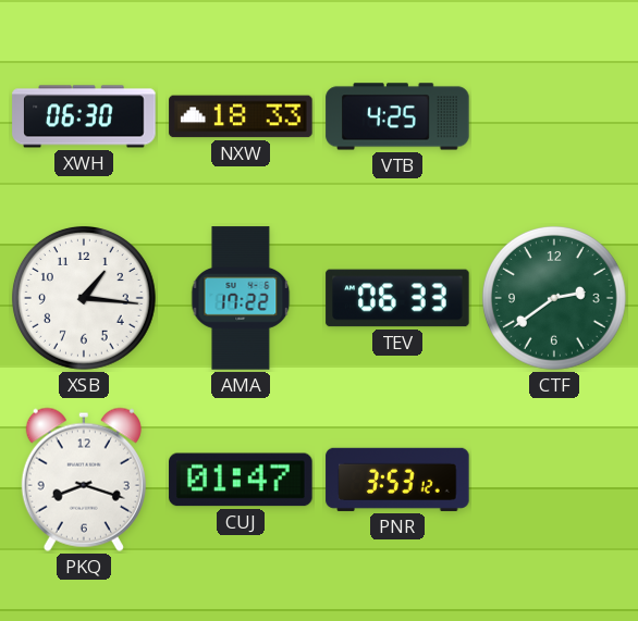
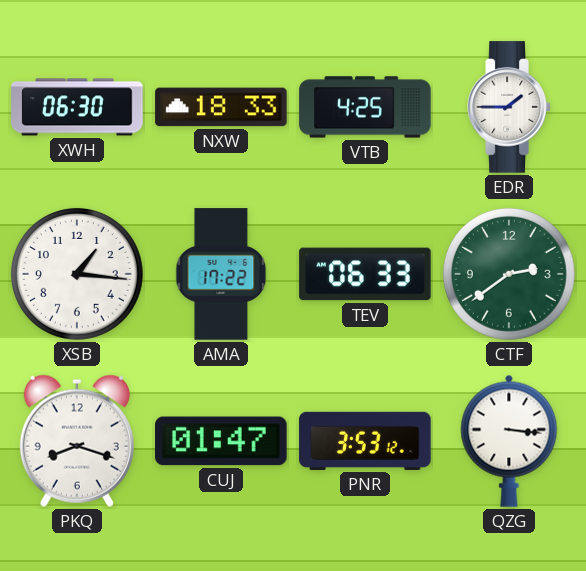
EDR: none -> 1:45
QZG: none -> 3:16
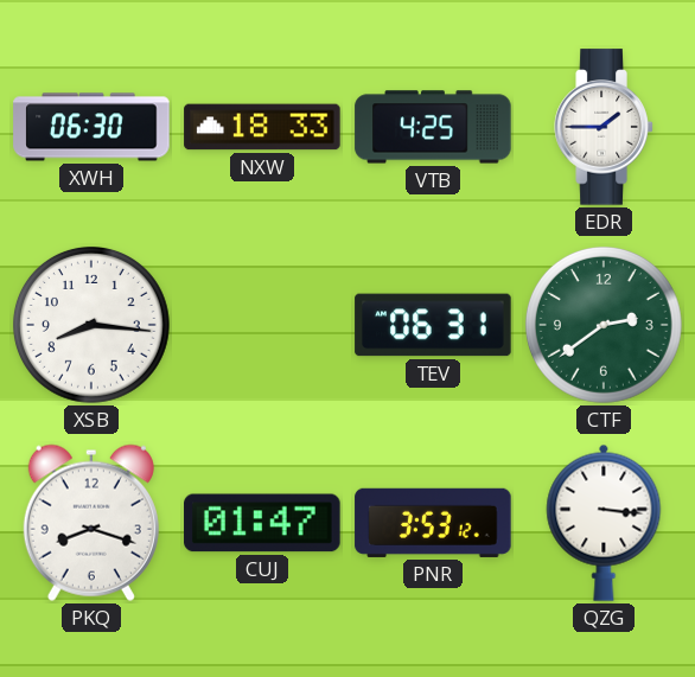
XSB: 1:16 -> 8:16
AMA: 17:22 -> none
TEV: 06:33 -> 06:31
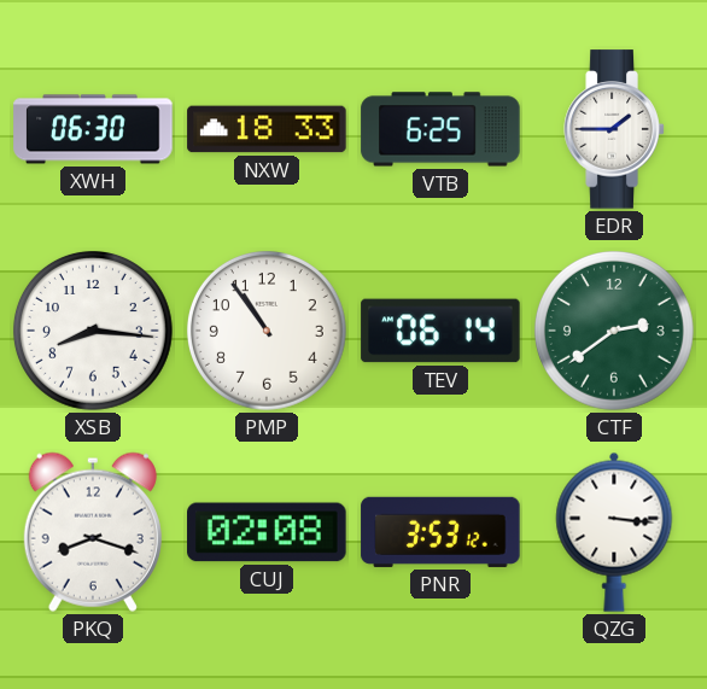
VTB: 4:25 -> 6:25
PMP: none -> 10:54
TEV: 06:31 -> 06:14
CUJ: 01:47 -> 02:08
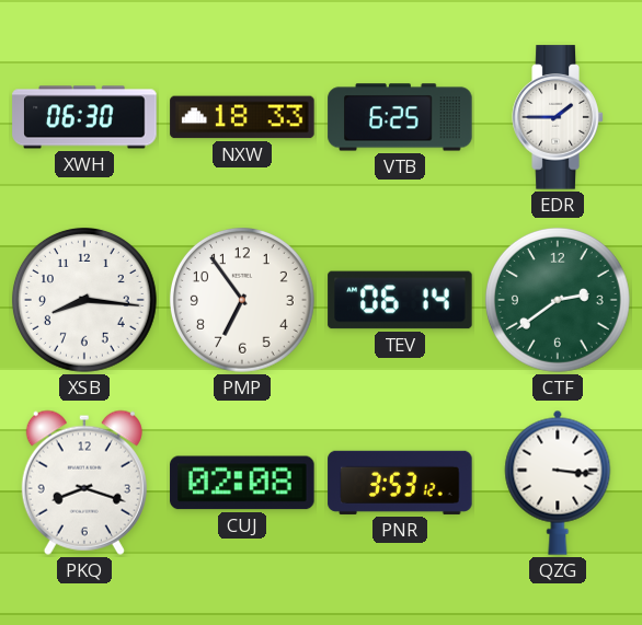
PMP: 10:54 -> 6:54
